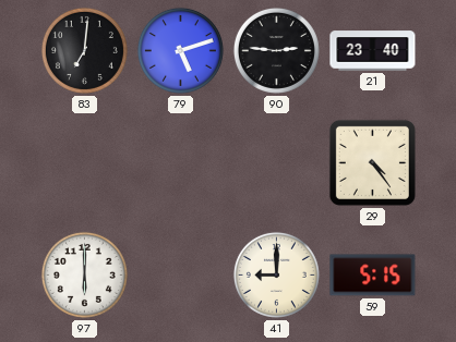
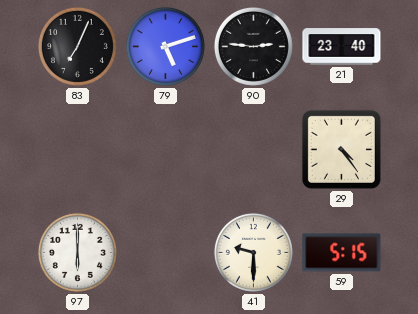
83: 7:01 -> 7:04
41: 9:00 -> 9:30
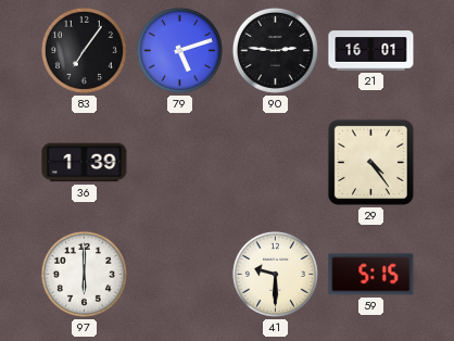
83: 7:04 -> 7:06
21: 23:40 -> 16:01
36: none -> 1:39
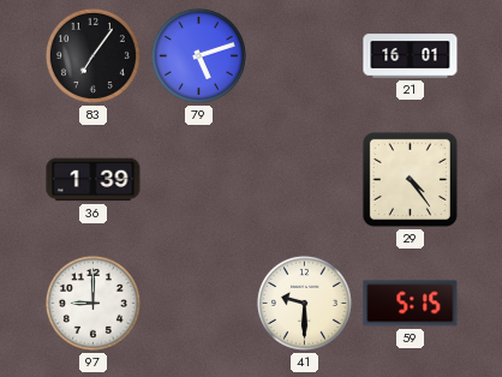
90: 2:46 -> none
97: 6:00 -> 9:00
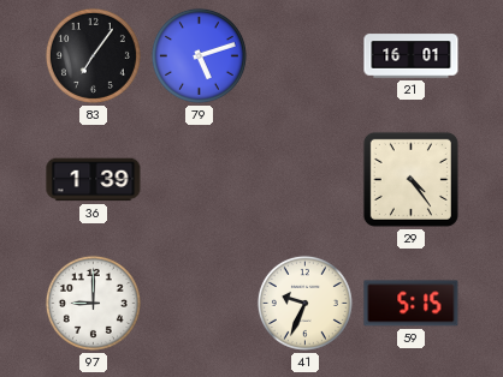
41: 9:30 -> 9:34
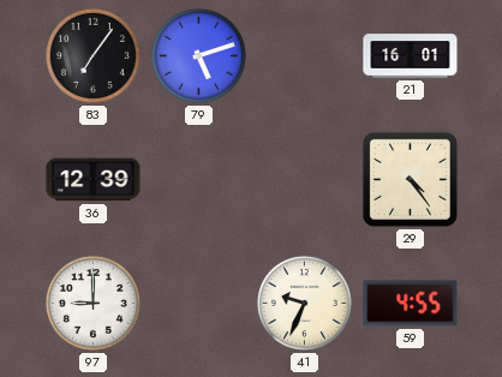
36: 1:39 -> 12:39
59: 5:15 -> 4:55
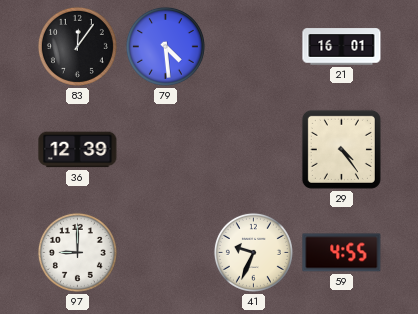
83: 7:06 -> 12:06
79: 5:12 -> 4:29
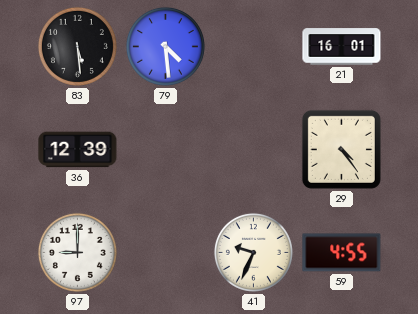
83: 12:06 -> 5:29
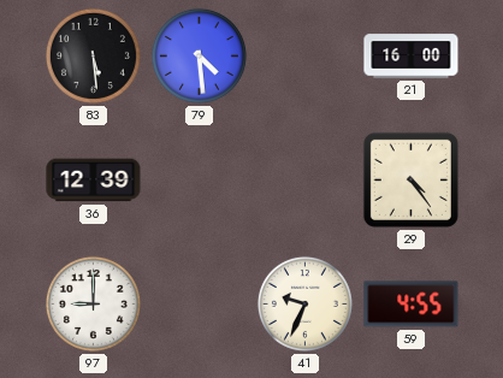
21: 16:01 -> 16:00
